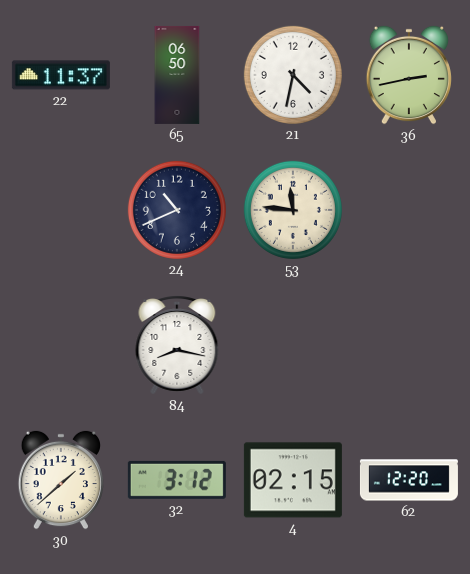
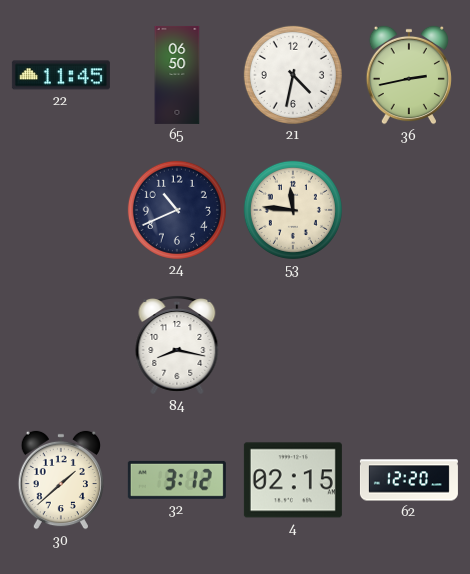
22: 11:37 -> 11:45
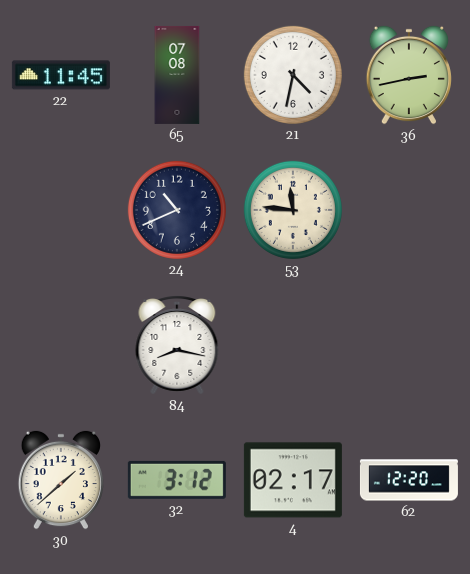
65: 06:50 -> 07:08
4: 02:15 -> 02:17
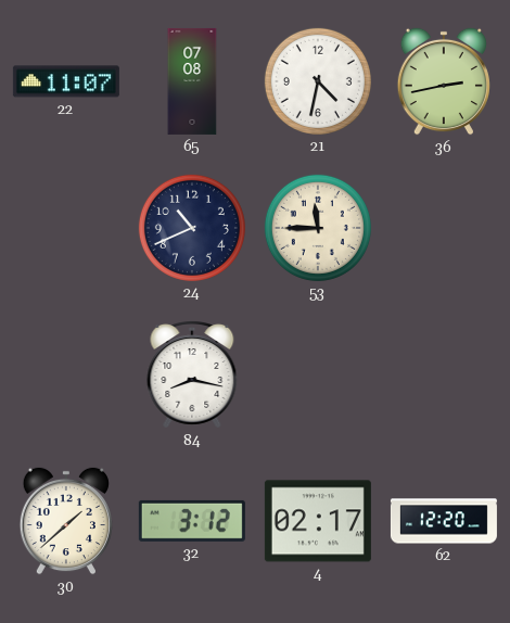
22: 11:45 -> 11:07
53: 11:46 -> 11:45
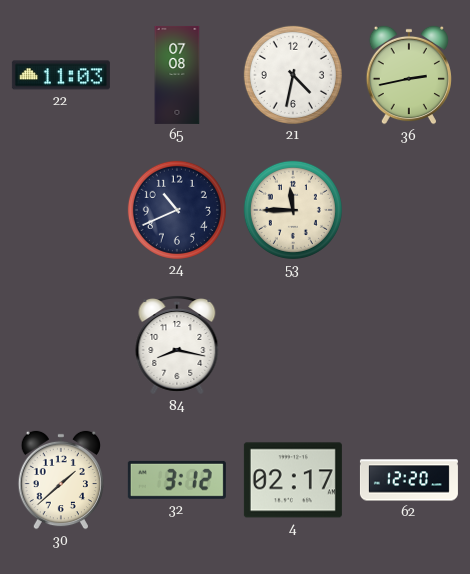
22: 11:07 -> 11:03
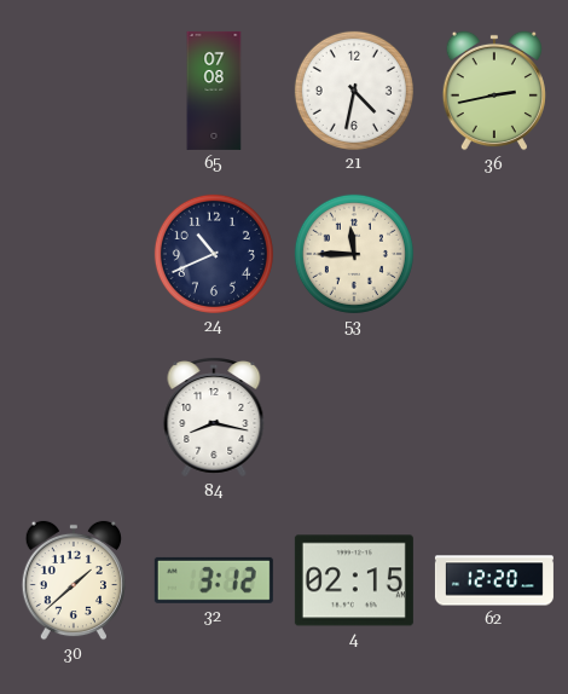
22: 11:03 -> none
4: 02:17 -> 02:15
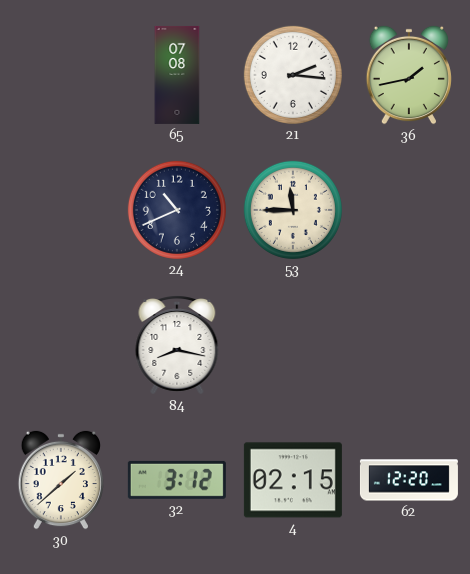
21: 4:32 -> 2:16
36: 2:43 -> 1:43
